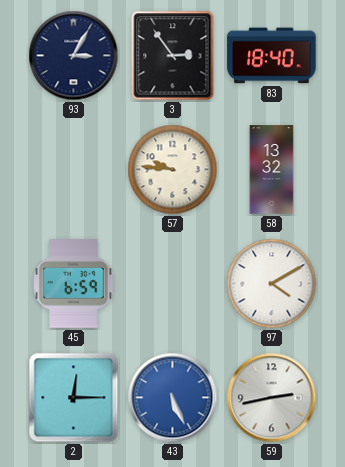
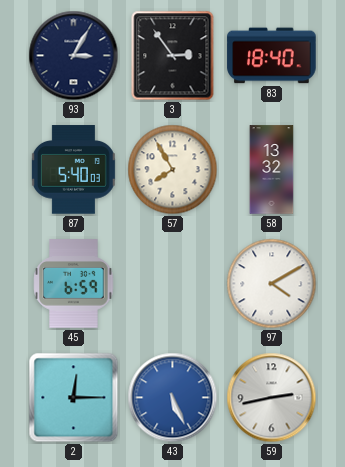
87: none -> 5:40
57: 9:46 -> 7:55
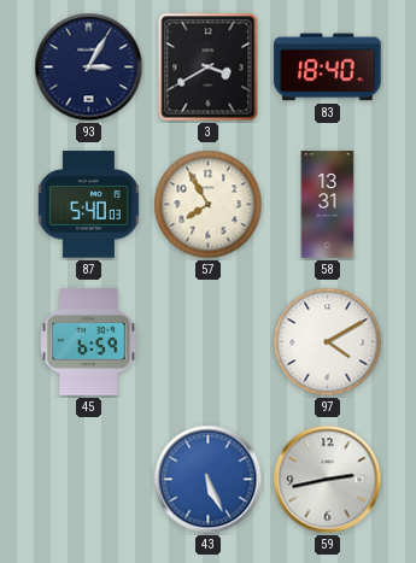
3: 2:54 -> 3:40
58: 13:32 -> 13:31
2: 12:15 -> none
